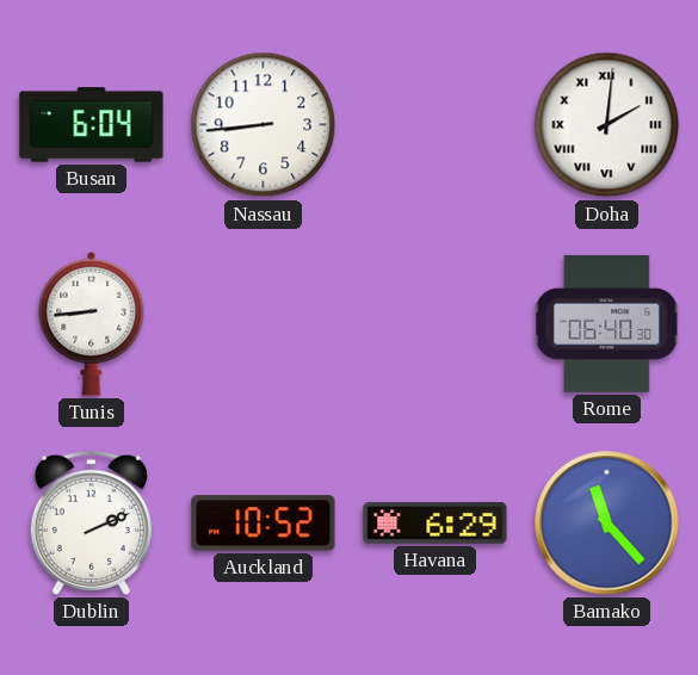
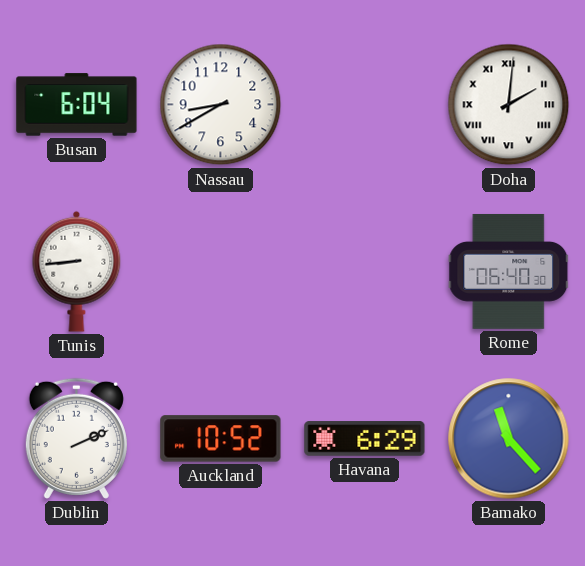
Nassau: 8:44 -> 8:40
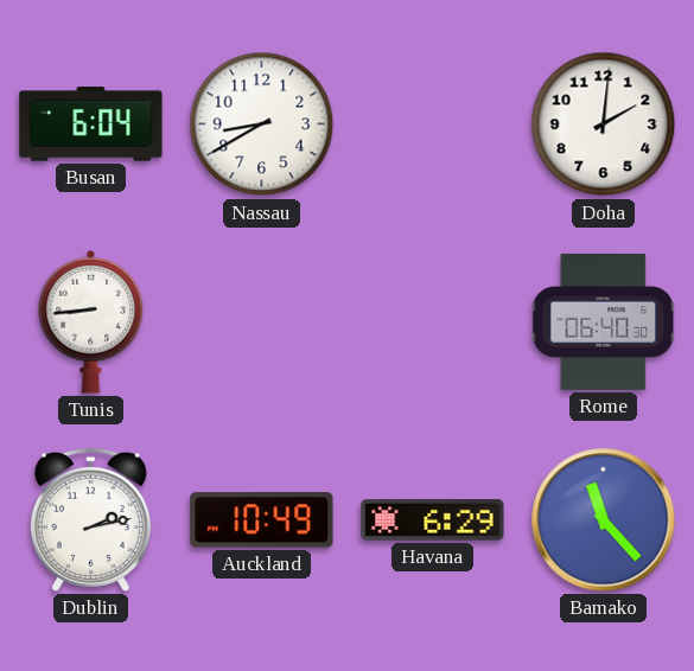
Doha numerals: Roman -> Arabic
Dublin: 2:11 -> 2:13
Auckland: 10:52 -> 10:49
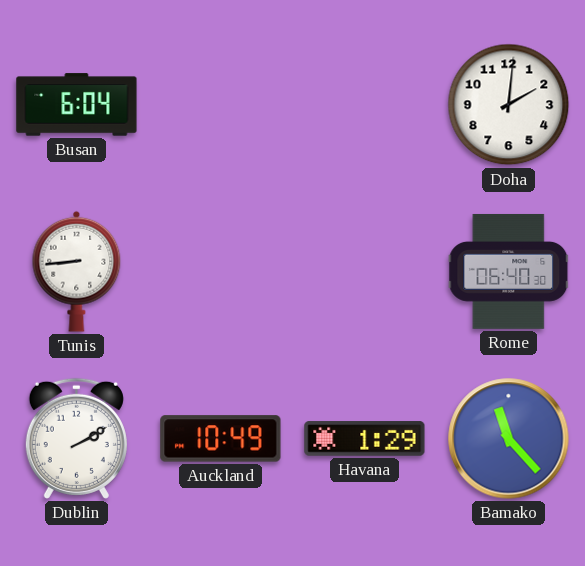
Nassau: 8:40 -> none
Dublin: 2:13 -> 2:10
Havana: 6:29 -> 1:29
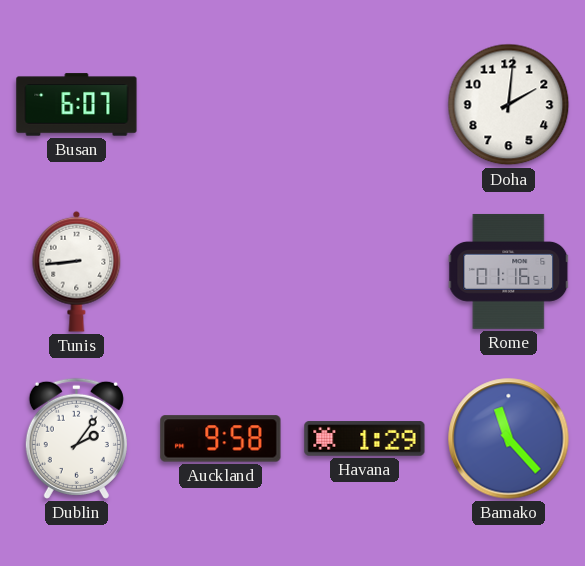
Busan: 6:04 -> 6:07
Rome: 06:40 -> 01:16
Dublin: 2:10 -> 2:06
Auckland: 10:49 -> 9:58
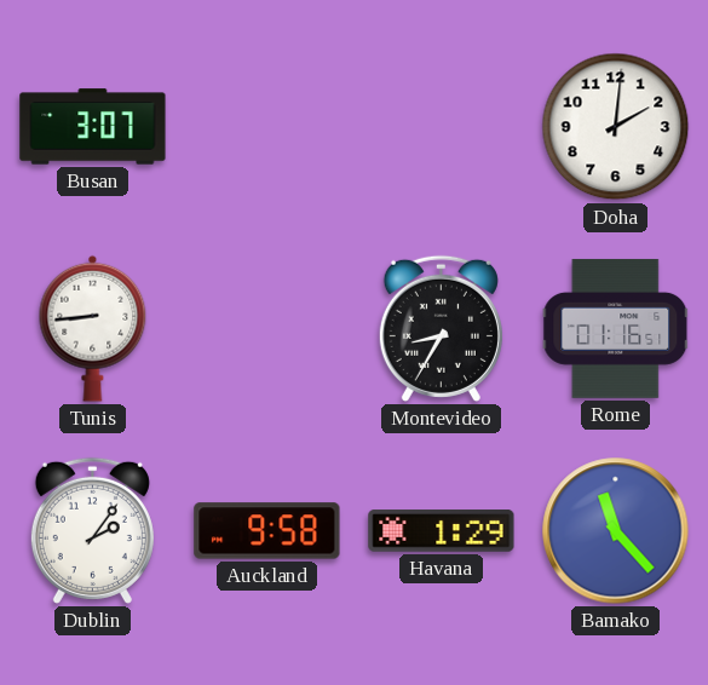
Busan: 6:07 -> 3:07
Montevideo: none -> 8:35
